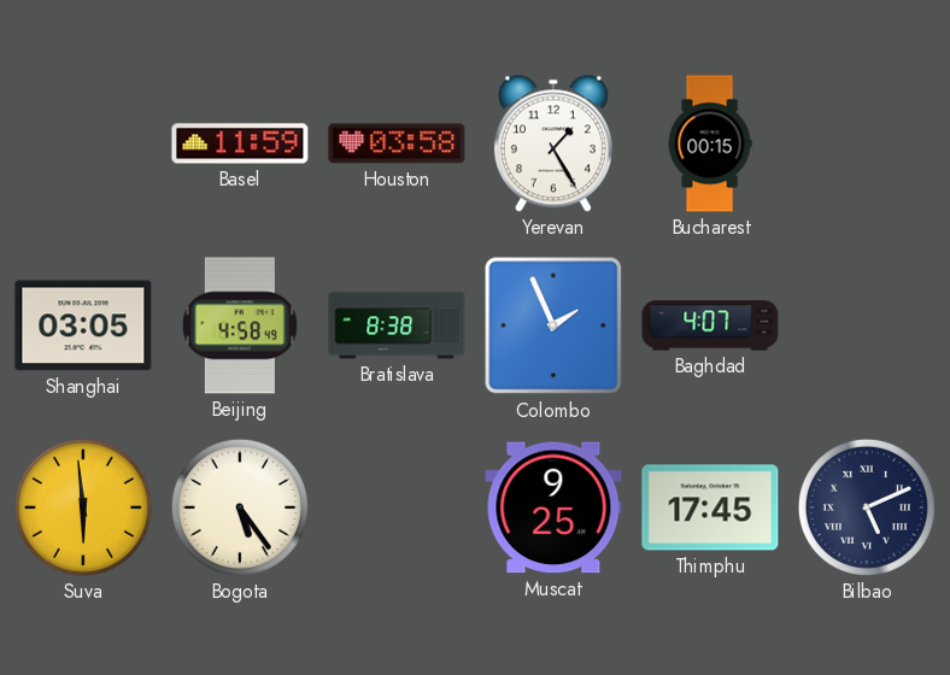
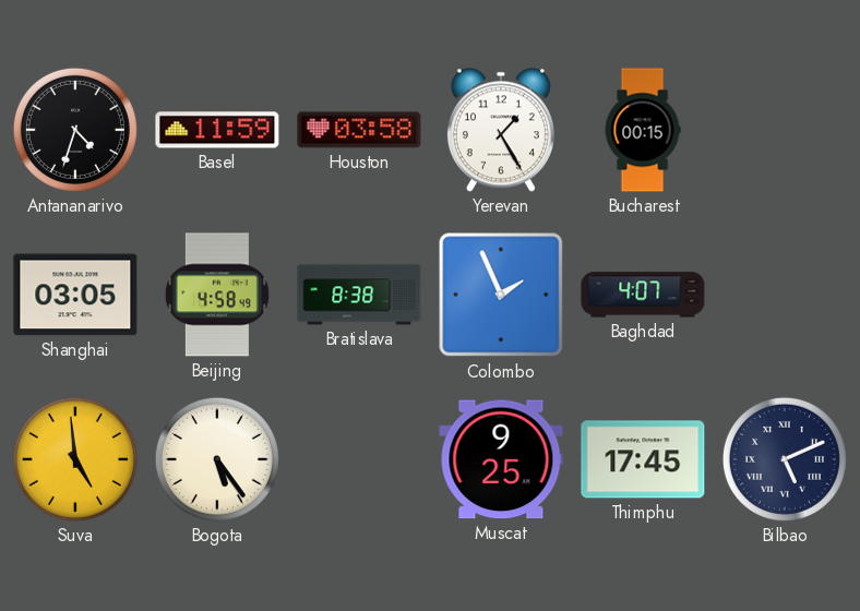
Antananarivo: none -> 4:33
Suva: 5:59 -> 4:59
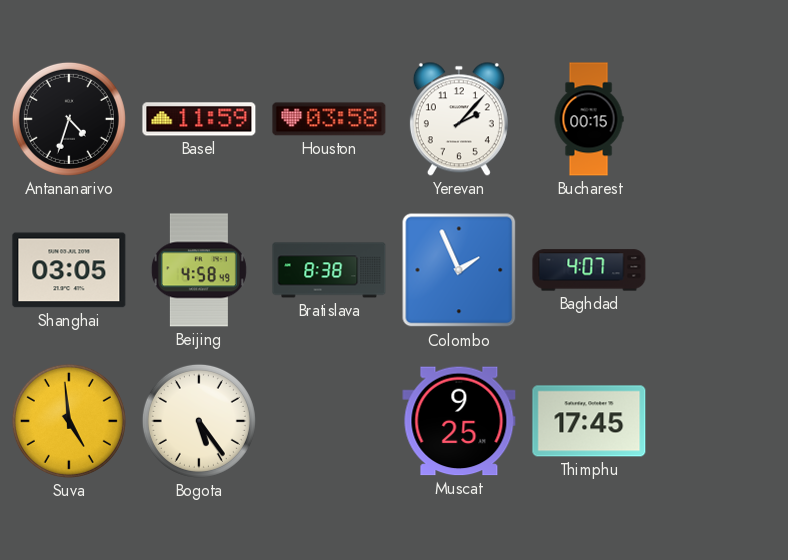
Yerevan: 1:25 -> 2:07
Bilbao: 5:11 -> none
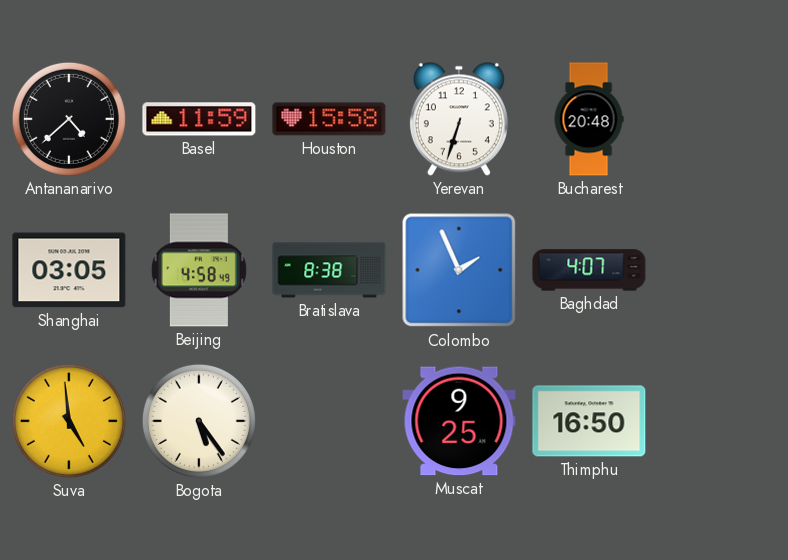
Antananarivo: 4:33 -> 4:38
Houston: 03:58 -> 15:58
Yerevan: 2:07 -> 6:33
Bucharest: 00:15 -> 20:48
Thimphu: 17:45 -> 16:50
